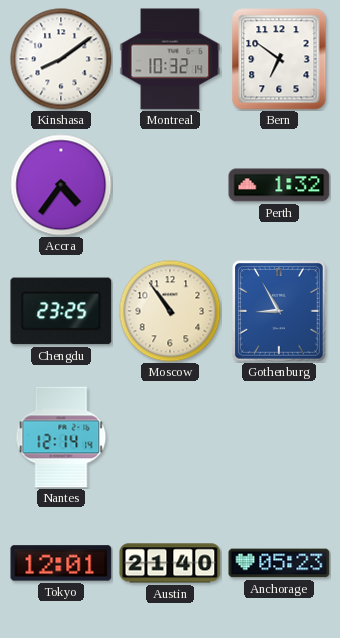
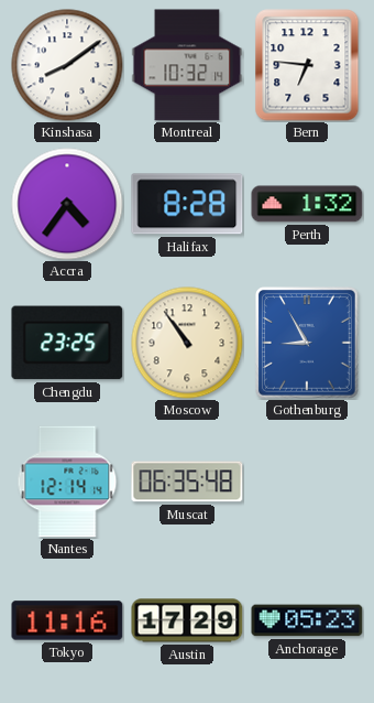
Bern: 6:51 -> 6:46
Halifax: none -> 8:28
Muscat: none -> 06:35
Tokyo: 12:01 -> 11:16
Austin: 21:40 -> 17:29
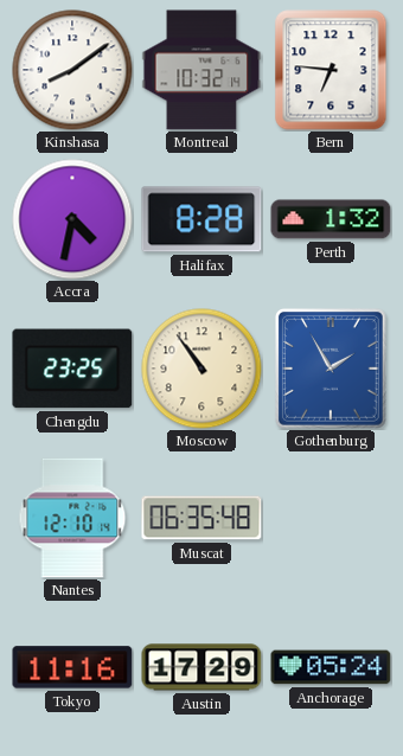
Accra: 4:36 -> 4:32
Gothenburg: 8:55 -> 1:55
Nantes: 12:14 -> 12:10
Anchorage: 05:23 -> 05:24
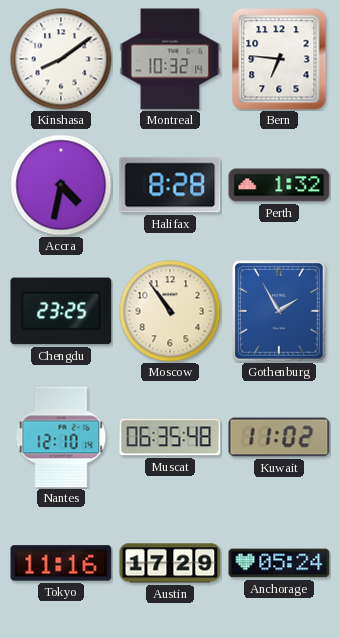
Kuwait: none -> 11:02
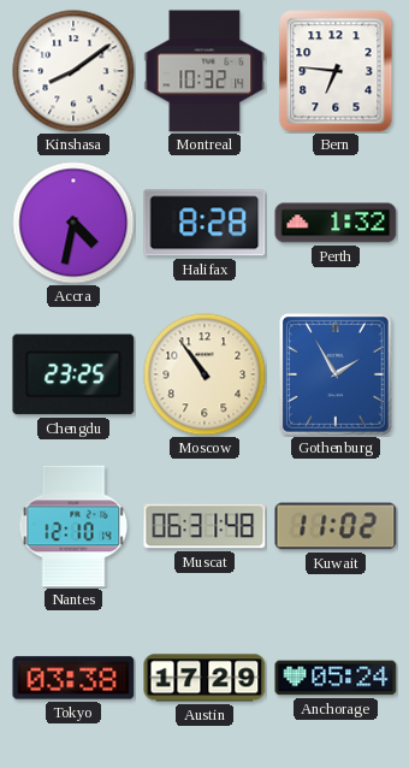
Muscat: 06:35 -> 06:31
Tokyo: 11:16 -> 03:38
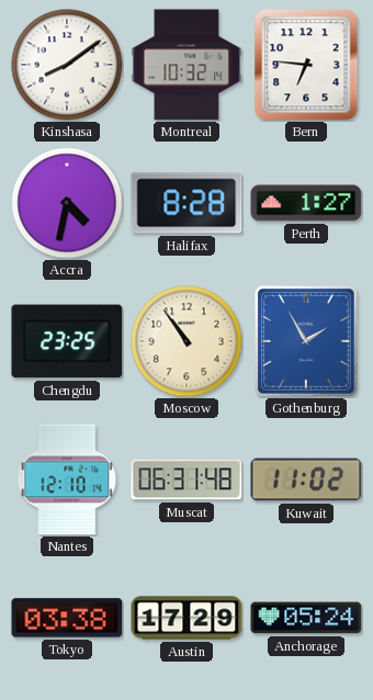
Perth: 1:32 -> 1:27
